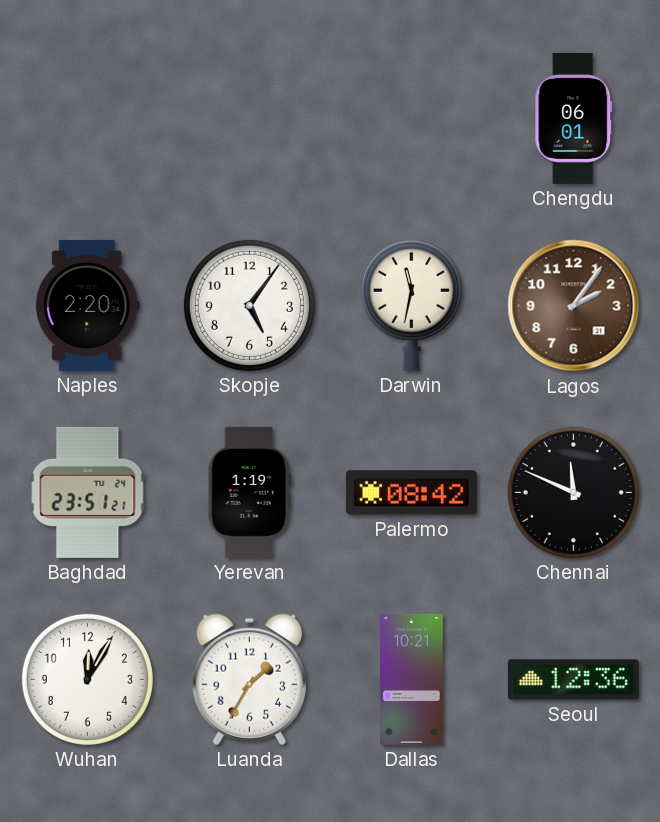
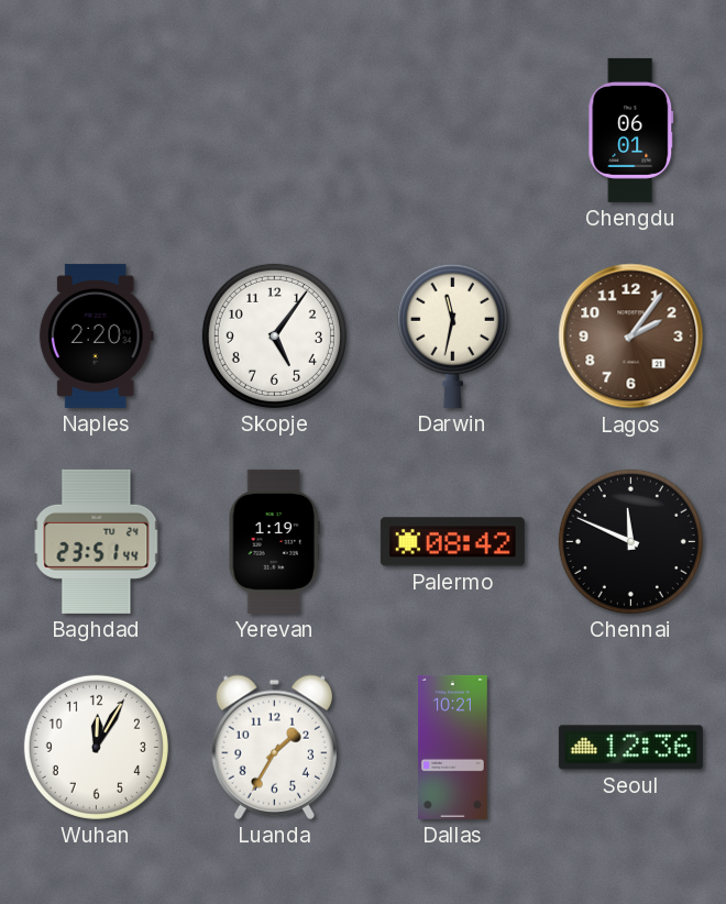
Baghdad: 23:51:21 -> 23:51:44
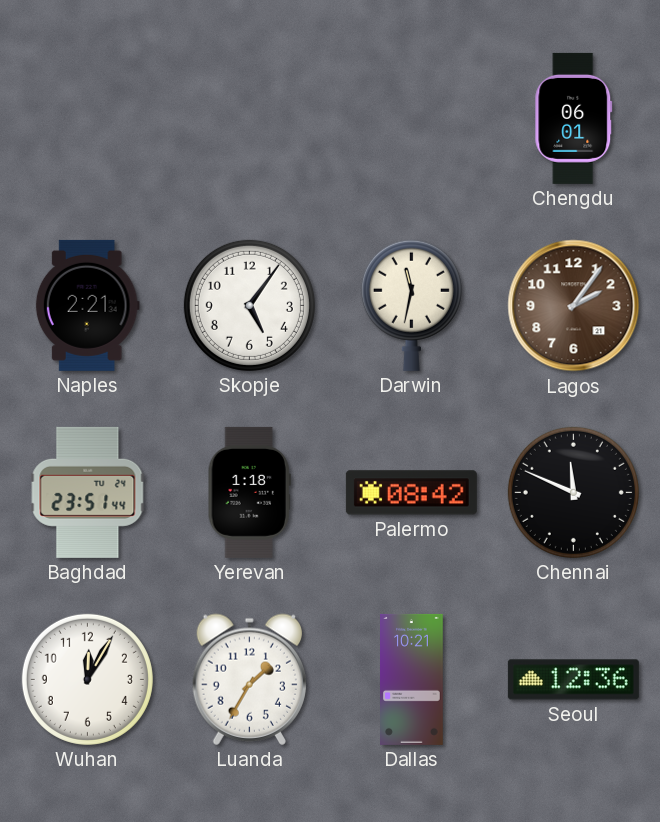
Naples: 2:20 -> 2:21
Yerevan: 1:19 -> 1:18
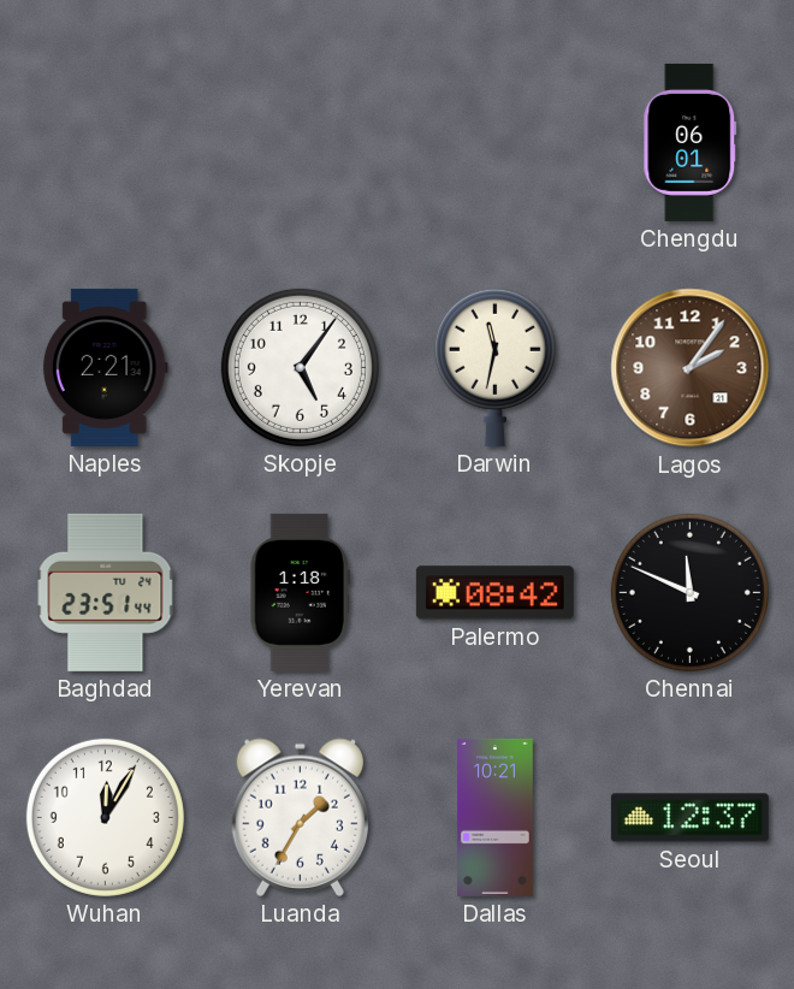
Seoul: 12:36 -> 12:37
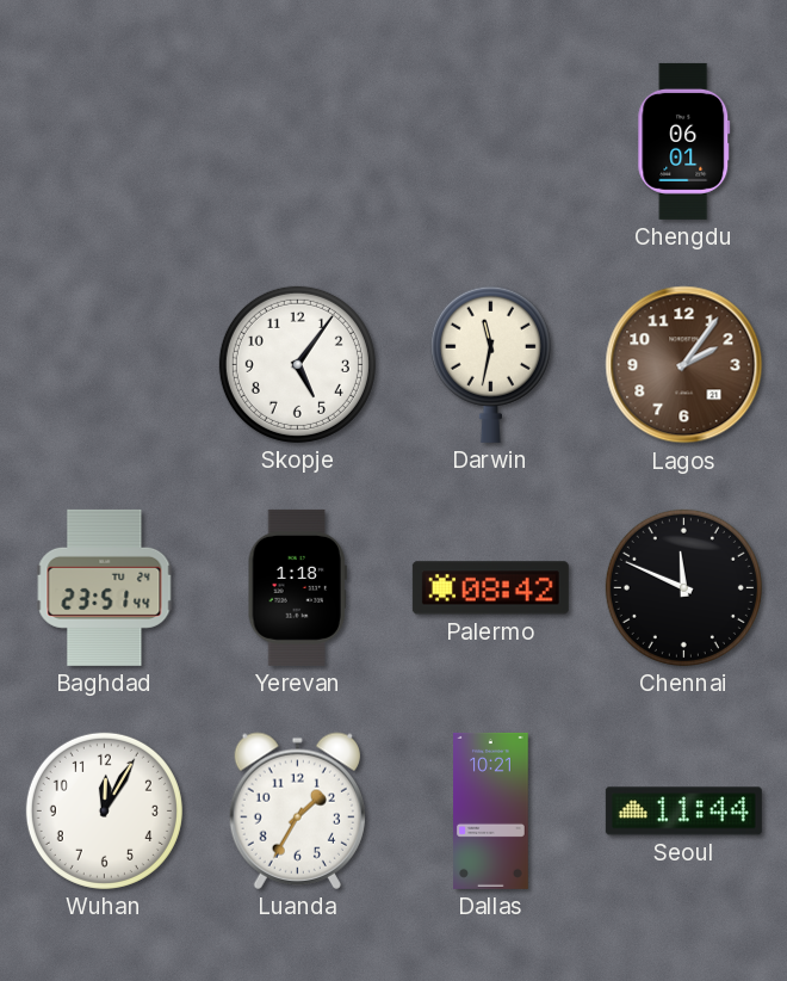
Naples: 2:21 -> none
Seoul: 12:37 -> 11:44
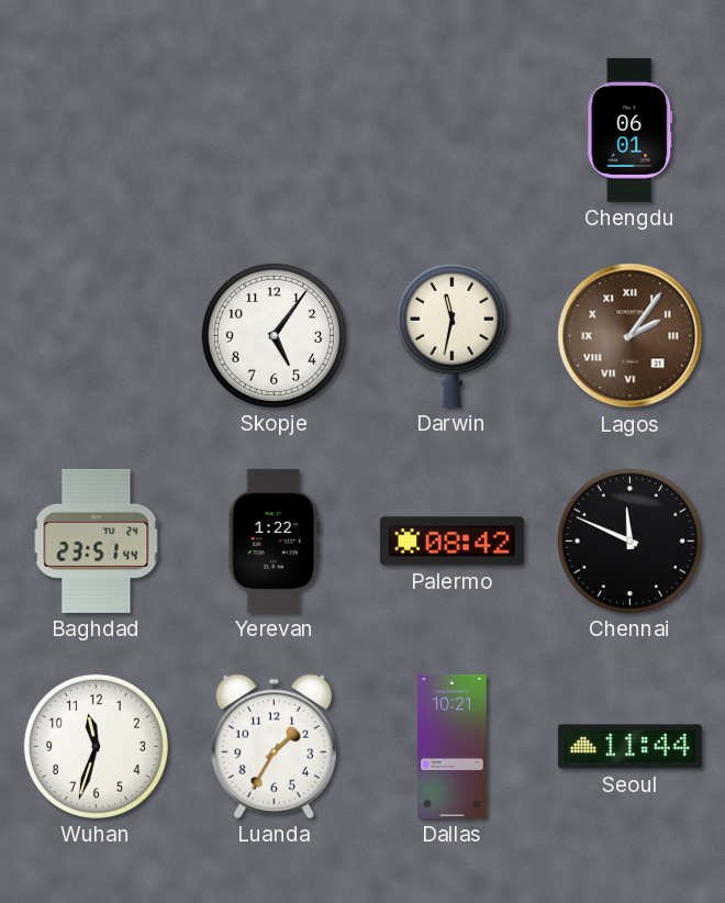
Lagos numerals: Arabic -> Roman
Yerevan: 1:18 -> 1:22
Wuhan: 12:05 -> 11:33
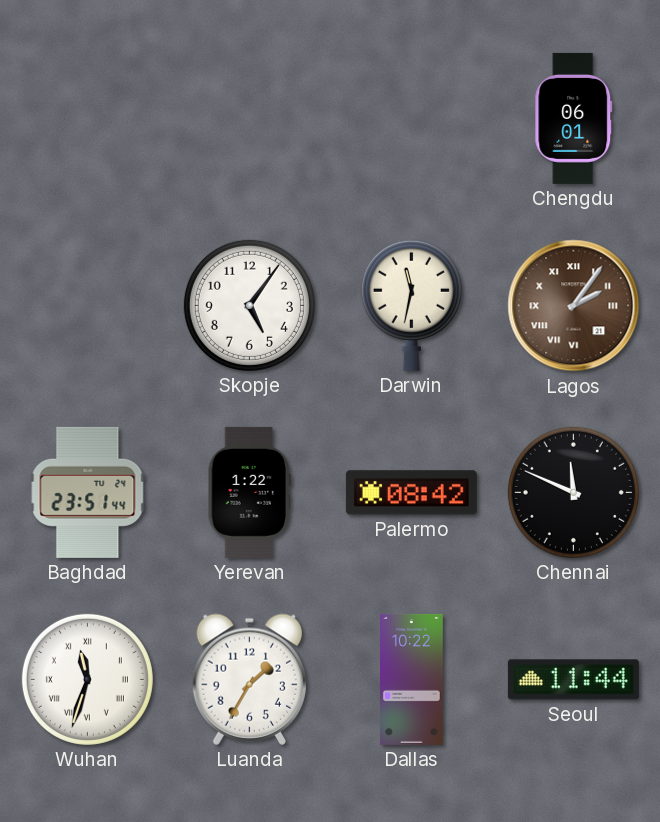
Wuhan numerals: Arabic -> Roman
Dallas: 10:21 -> 10:22
